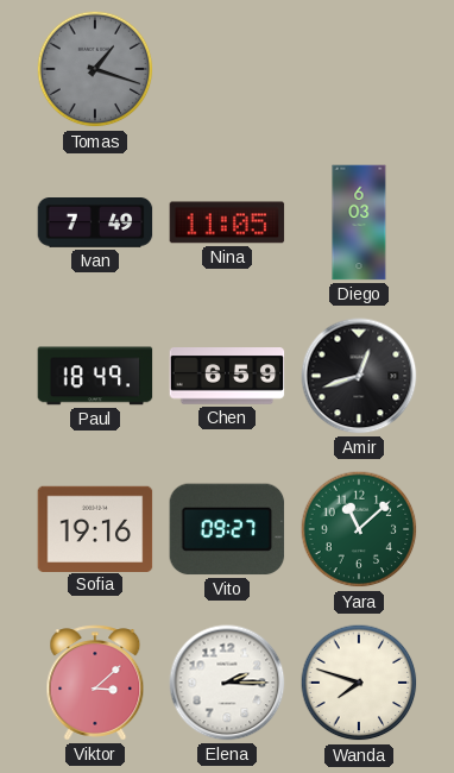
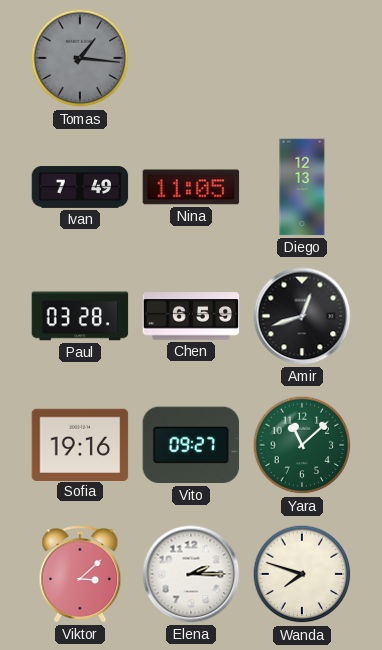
Tomas: 1:18 -> 1:16
Diego: 6:03 -> 12:13
Paul: 18:49 -> 03:28
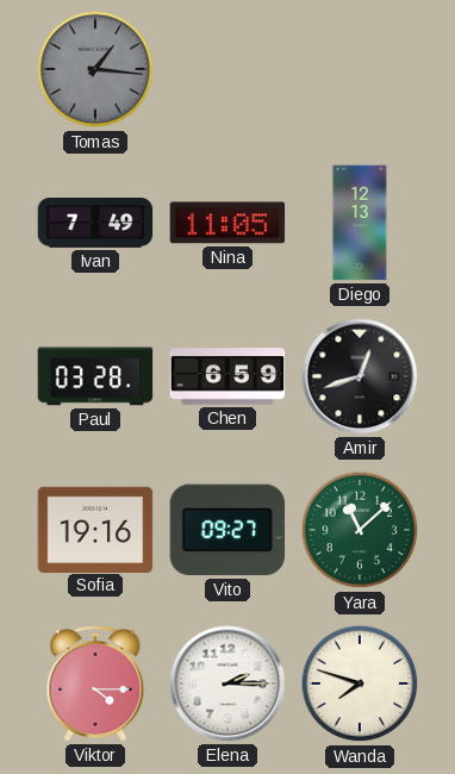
Viktor: 3:08 -> 4:15
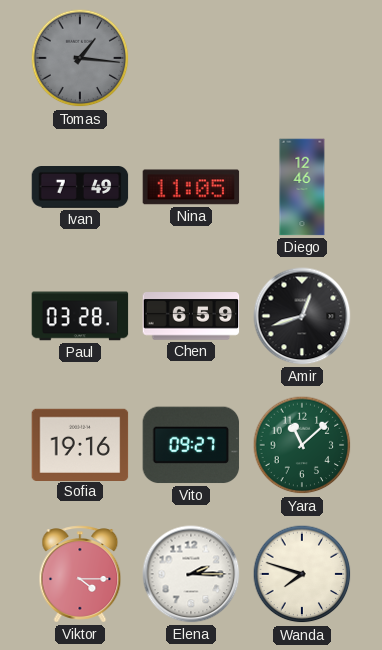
Diego: 12:13 -> 12:46
